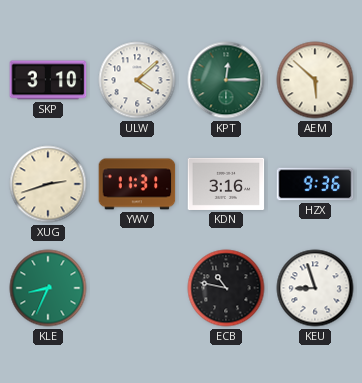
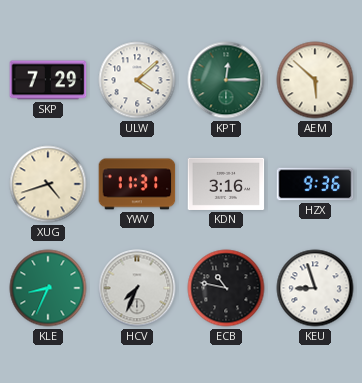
SKP: 3:10 -> 7:29
XUG: 2:42 -> 4:42
HCV: none -> 7:34
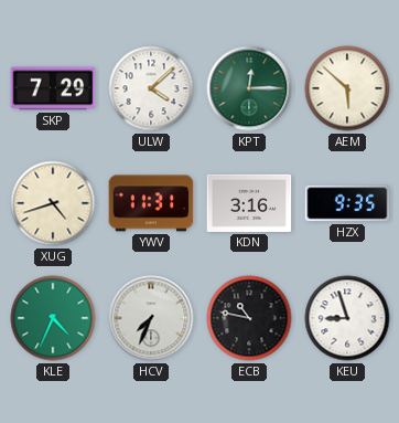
HZX: 9:36 -> 9:35
KLE: 8:34 -> 4:34
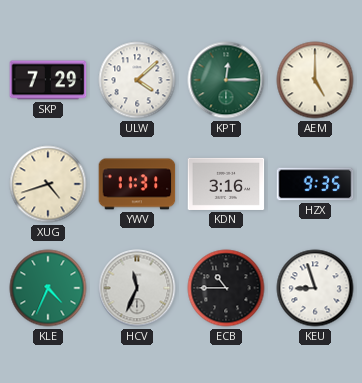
AEM: 5:52 -> 5:00
HCV: 7:34 -> 11:34
ECB: 10:47 -> 10:45
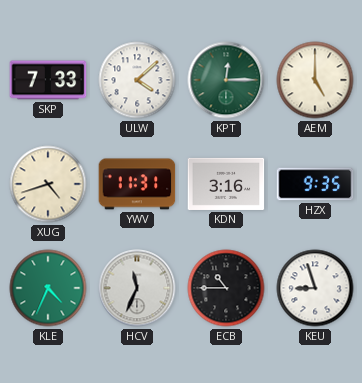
SKP: 7:29 -> 7:33
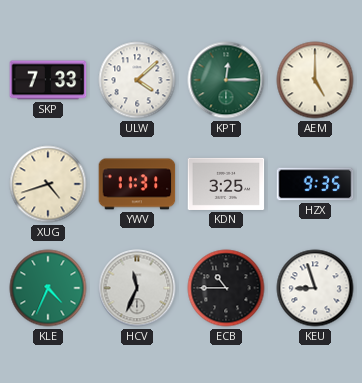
KDN: 3:16 -> 3:25
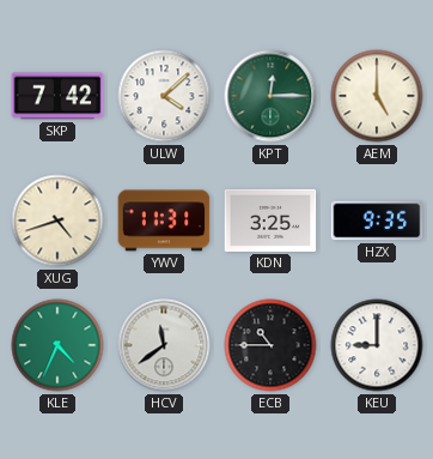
SKP: 7:33 -> 7:42
HCV: 11:34 -> 11:39
KEU: 8:57 -> 9:00
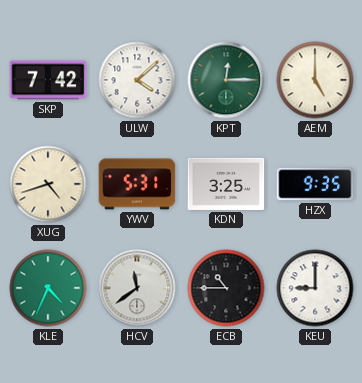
YWV: 11:31 -> 5:31
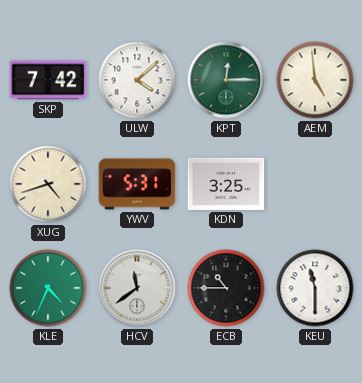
AEM: 5:00 -> 4:59
HZX: 9:35 -> none
KEU: 9:00 -> 11:30
